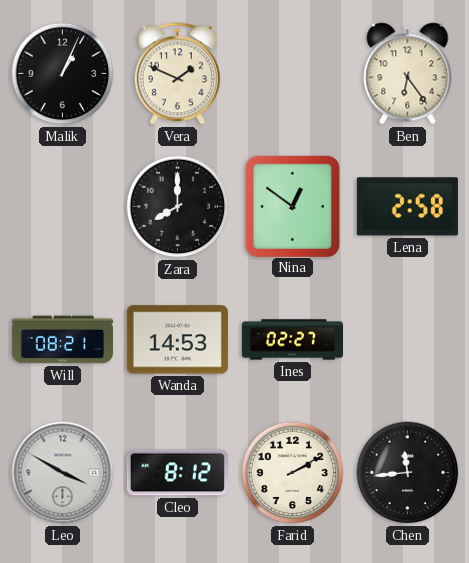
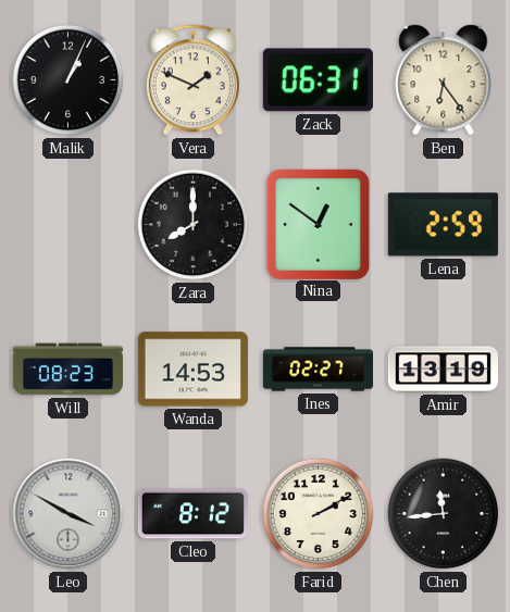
Zack: none -> 06:31
Lena: 2:58 -> 2:59
Will: 08:21 -> 08:23
Amir: none -> 13:19
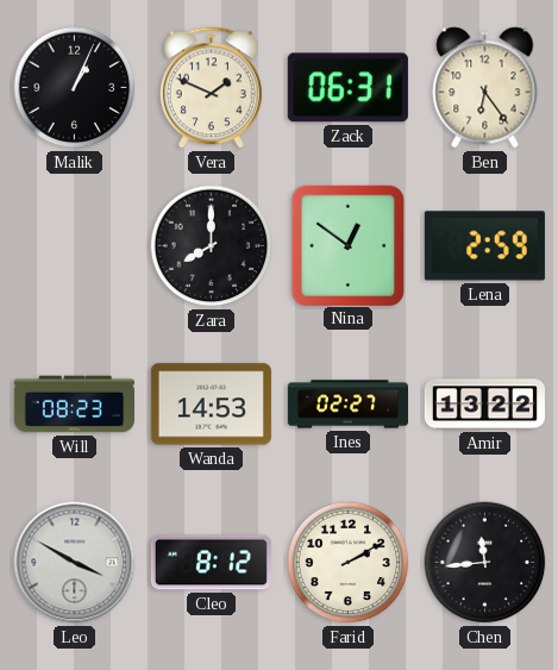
Amir: 13:19 -> 13:22
